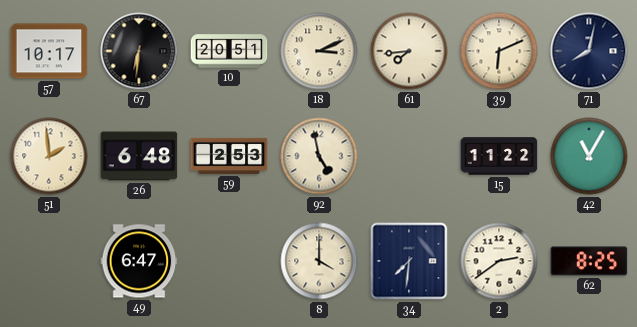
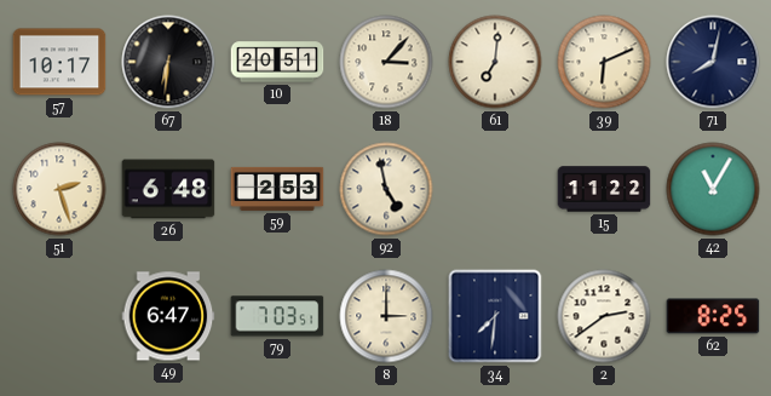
18: 3:11 -> 3:07
61: 7:44 -> 7:01
51: 1:59 -> 2:27
79: none -> 7:03
8: 4:00 -> 3:00
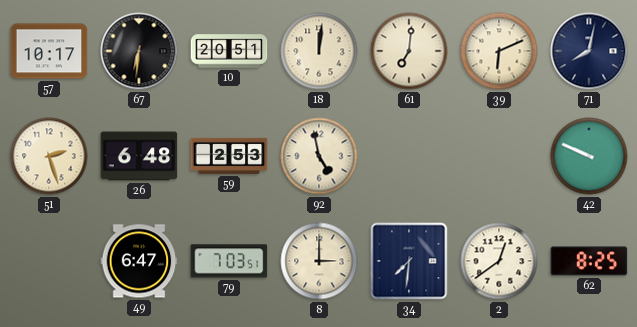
18: 3:07 -> 12:01
15: 11:22 -> none
42: 11:05 -> 9:49
2: 2:39 -> 12:39
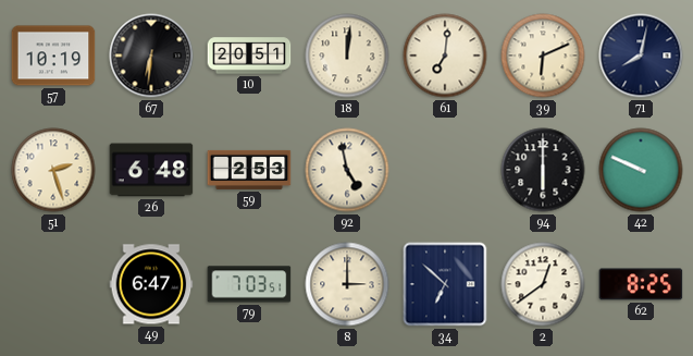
57: 10:17 -> 10:19
94: none -> 6:00
34: 7:31 -> 6:52
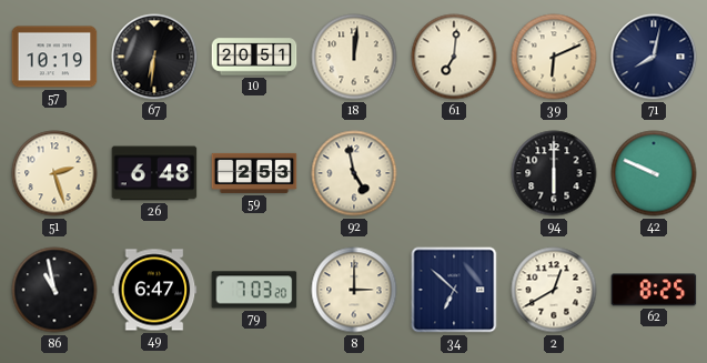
86: none -> 10:58
79: 7:03:51 -> 7:03:20
2: 12:39 -> 12:40
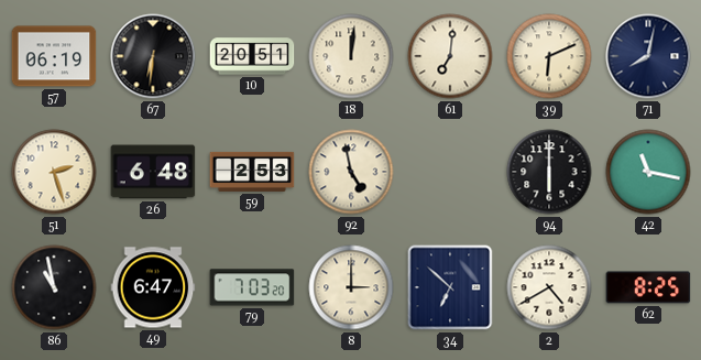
57: 10:19 -> 06:19
42: 9:49 -> 11:17
2: 12:40 -> 4:40
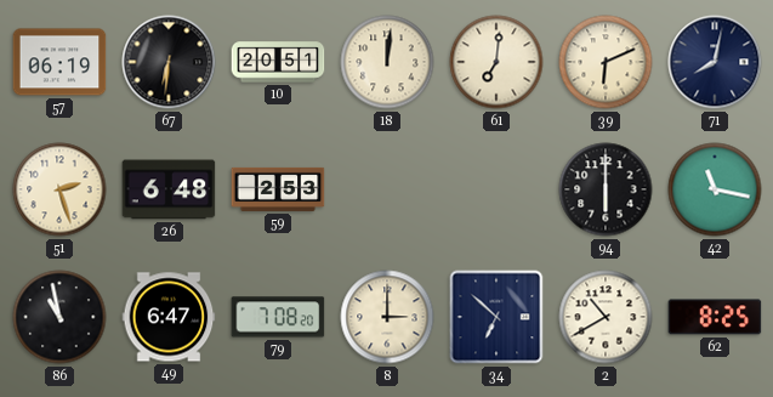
92: 4:58 -> none
79: 7:03 -> 7:08
2: 4:40 -> 10:40
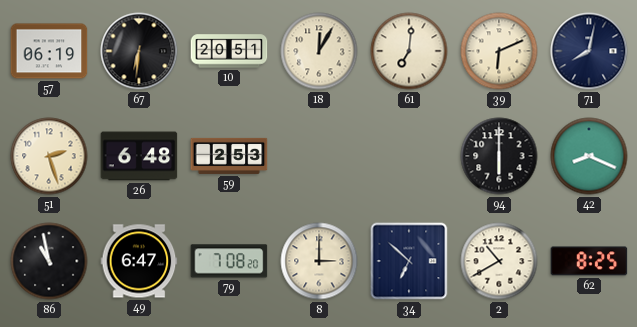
18: 12:01 -> 12:05
42: 11:17 -> 8:19
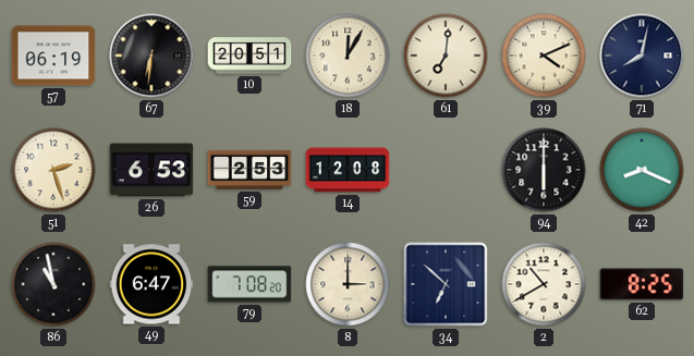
39: 6:11 -> 4:11
26: 6:48 -> 6:53
14: none -> 12:08
